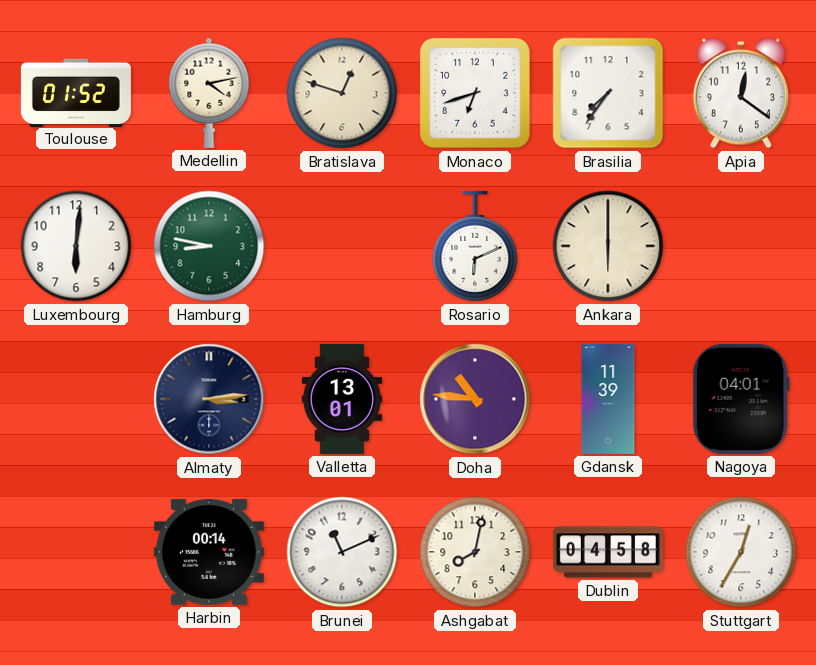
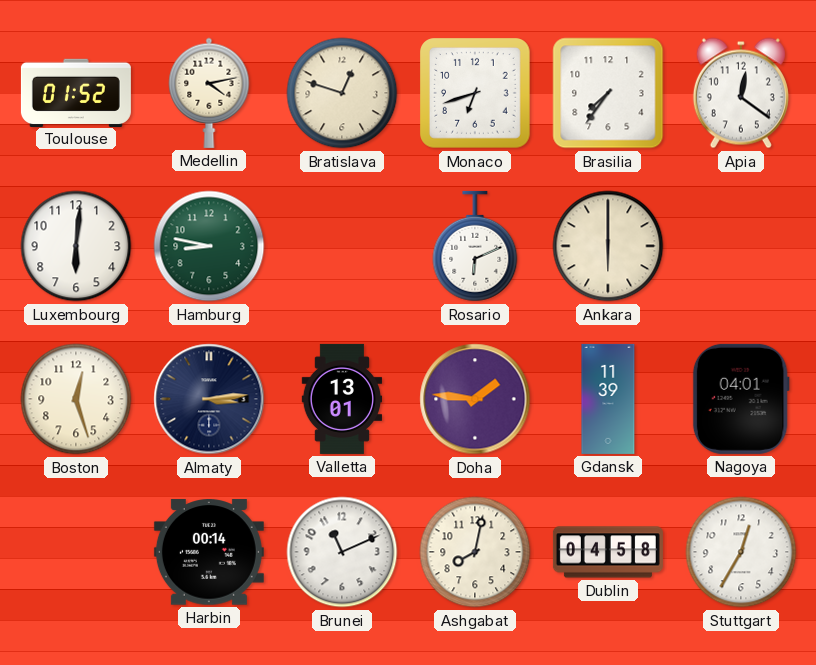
Boston: none -> 12:27
Doha: 10:46 -> 1:46
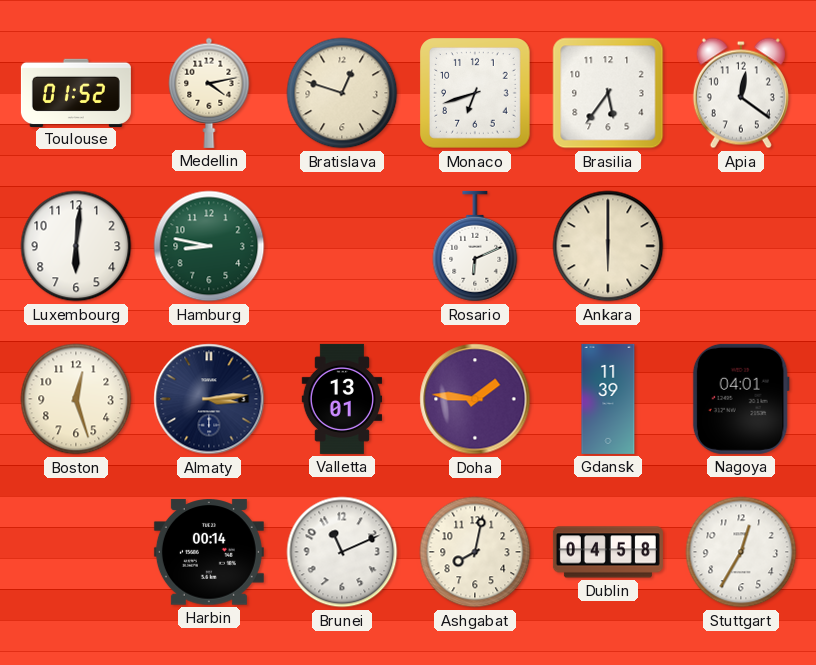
Brasilia: 7:36 -> 5:36
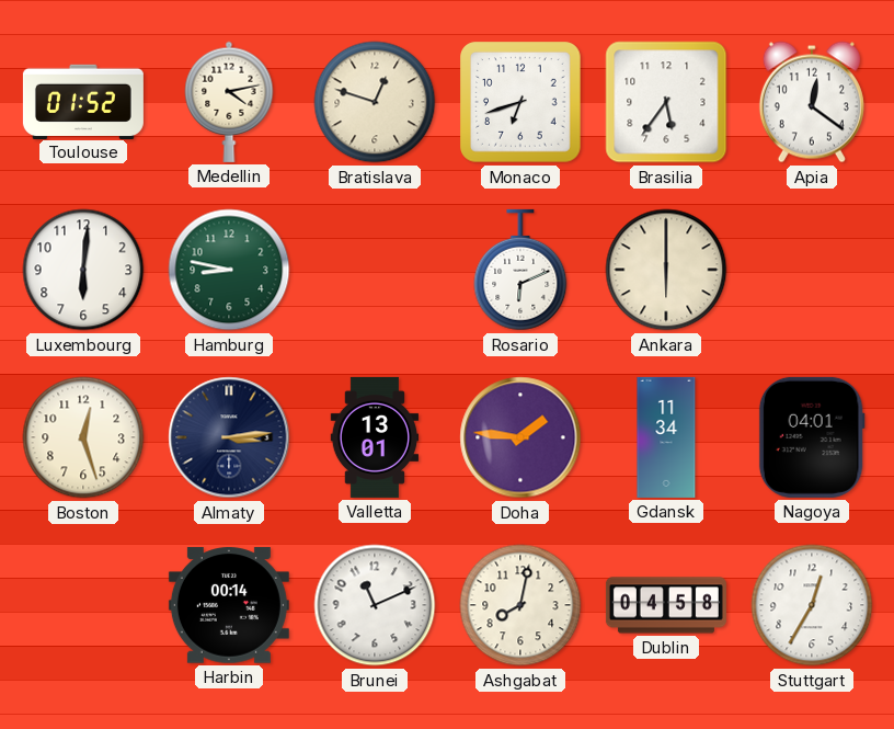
Gdansk: 11:39 -> 11:34
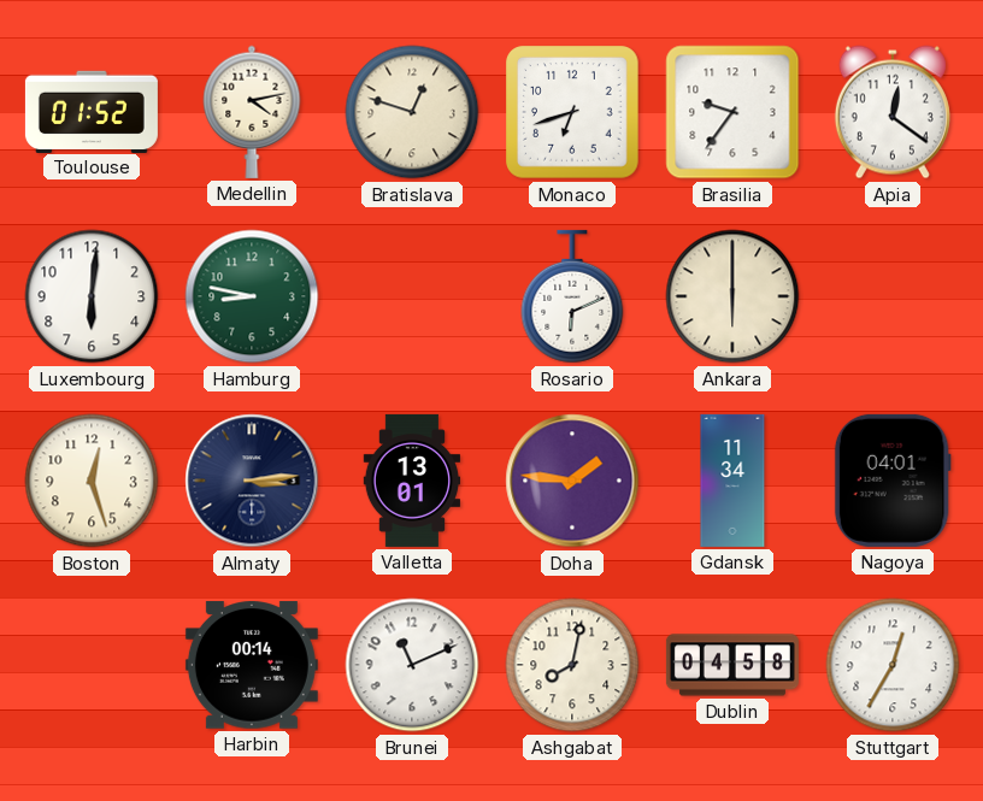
Brasilia: 5:36 -> 9:36
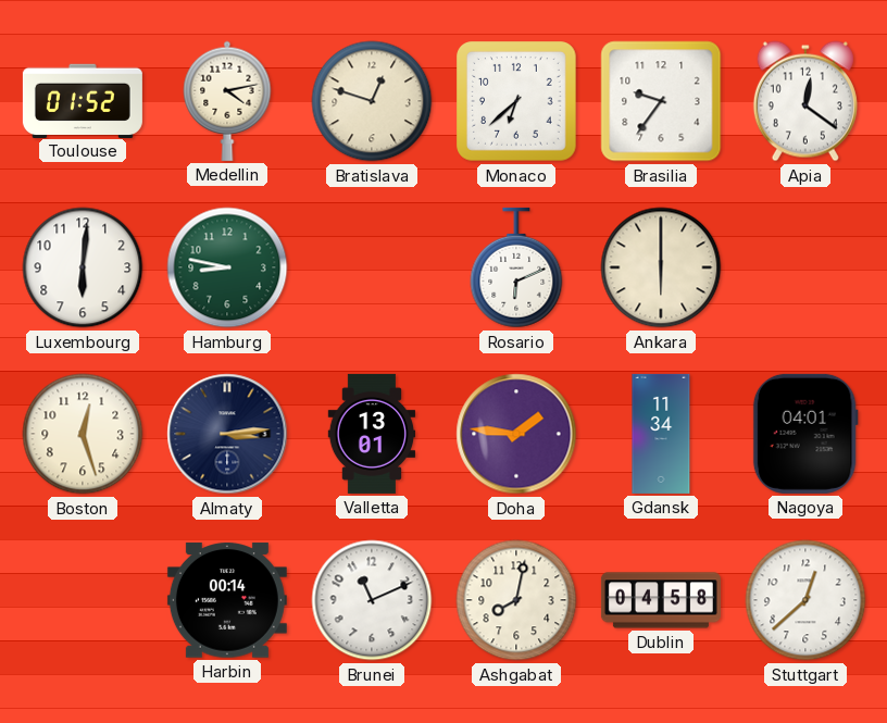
Monaco: 6:42 -> 6:38
Stuttgart: 12:35 -> 12:38
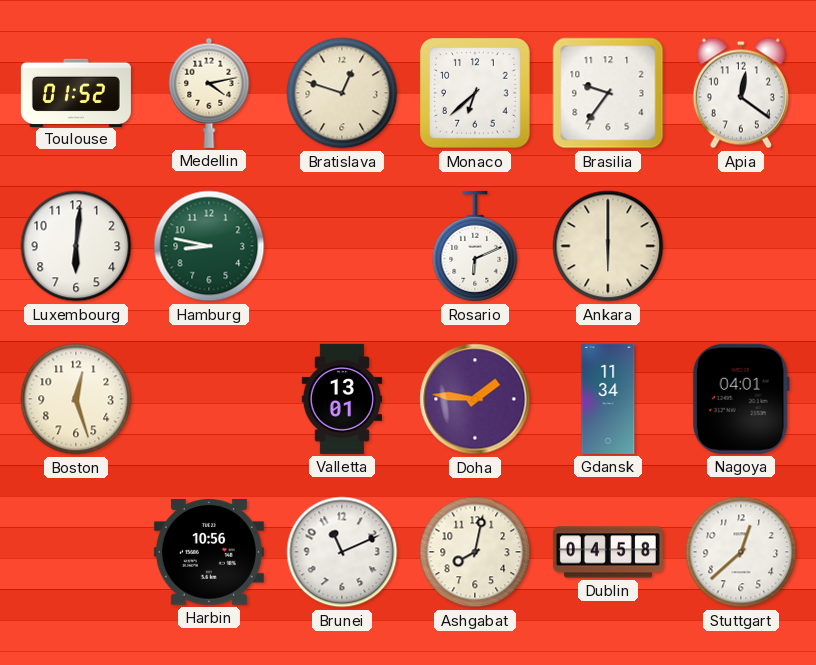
Almaty: 3:14 -> none
Harbin: 00:14 -> 10:56
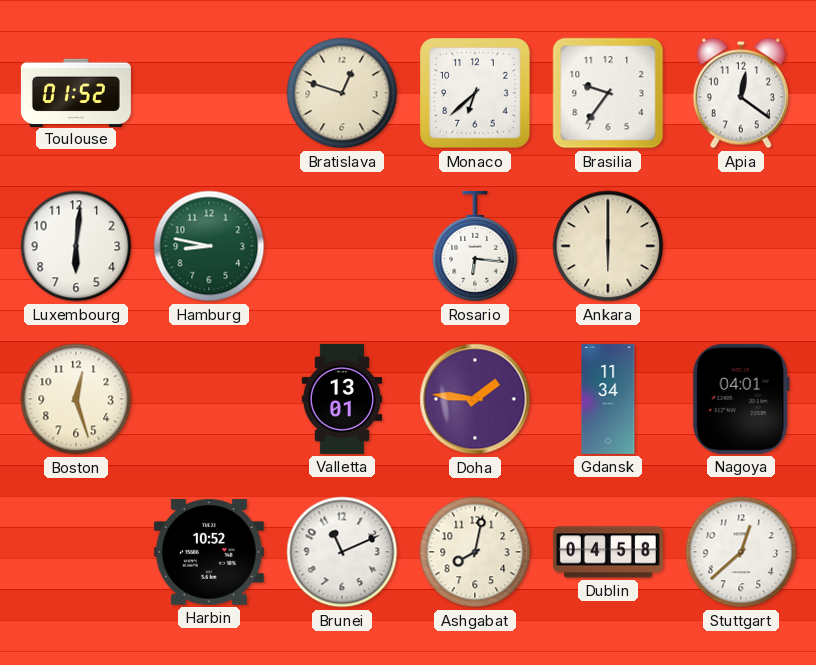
Medellin: 4:13 -> none
Rosario: 6:11 -> 6:16
Harbin: 10:56 -> 10:52
